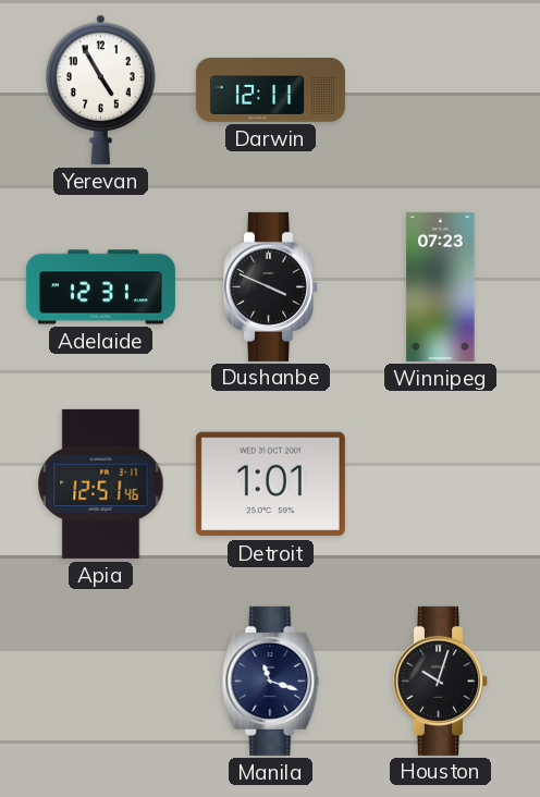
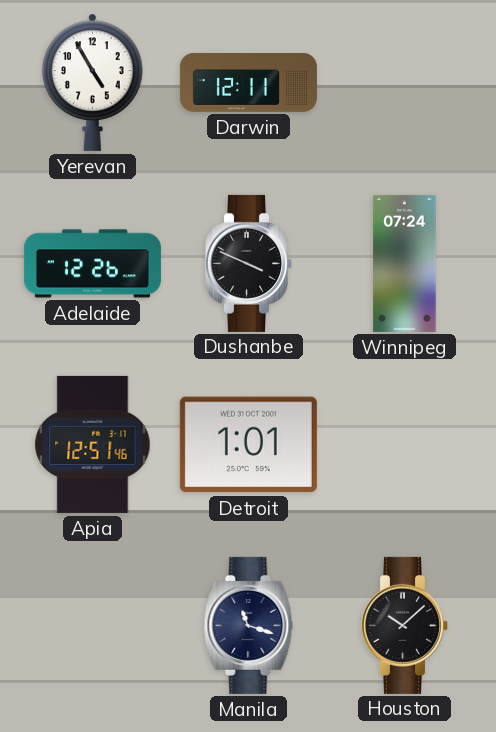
Adelaide: 12:31 -> 12:26
Winnipeg: 07:23 -> 07:24
Houston: 10:03 -> 10:08
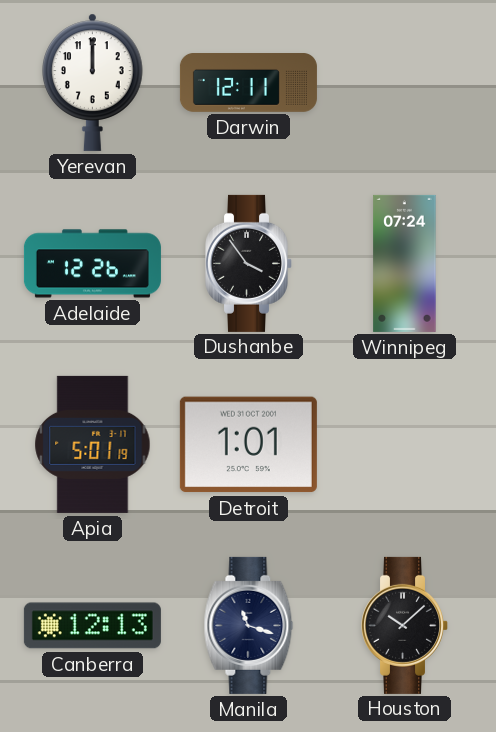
Yerevan: 4:55 -> 12:00
Dushanbe: 3:49 -> 3:54
Apia: 12:51 -> 5:01
Canberra: none -> 12:13
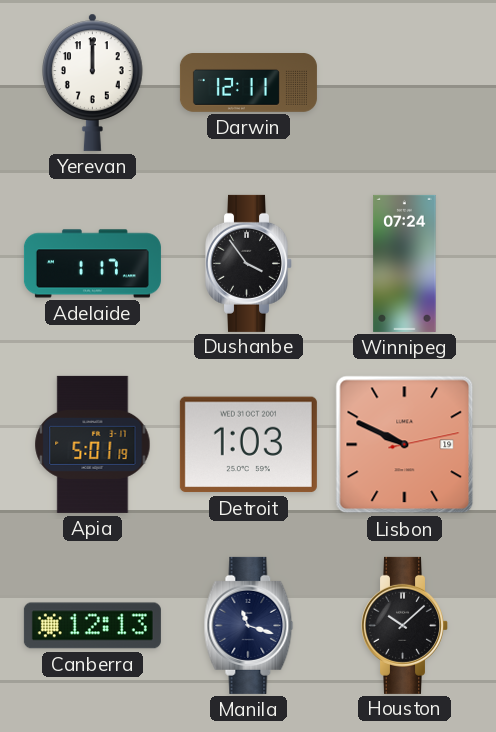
Adelaide: 12:26 -> 1:17
Detroit: 1:01 -> 1:03
Lisbon: none -> 9:49
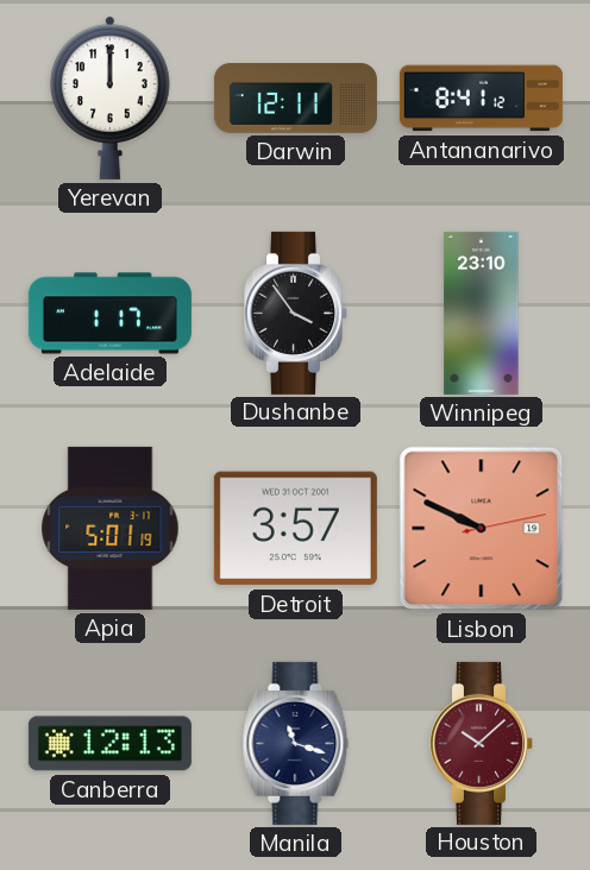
Antananarivo: none -> 8:41
Winnipeg: 07:24 -> 23:10
Detroit: 1:03 -> 3:57
Houston dial: black -> burgundy
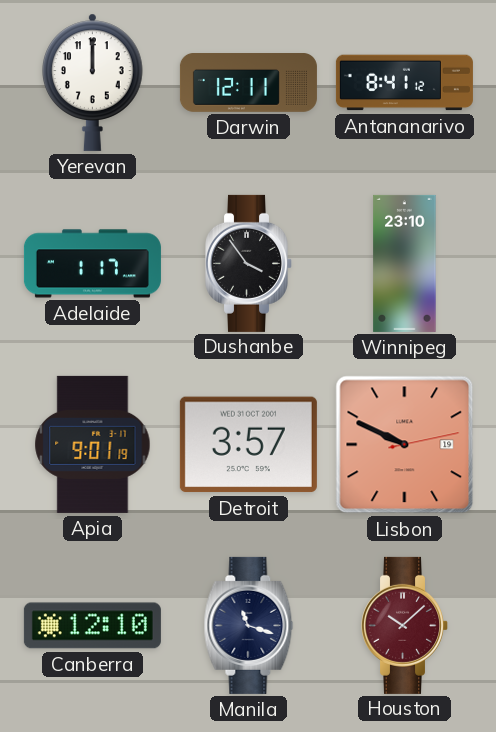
Apia: 5:01 -> 9:01
Canberra: 12:13 -> 12:10
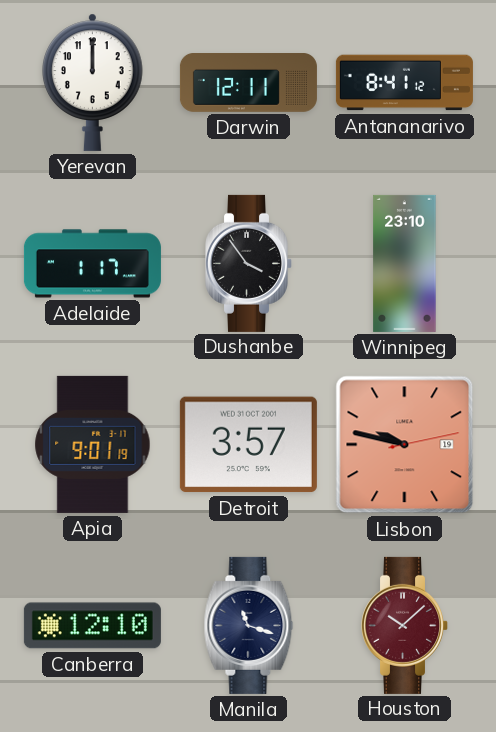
Lisbon: 9:49 -> 9:47
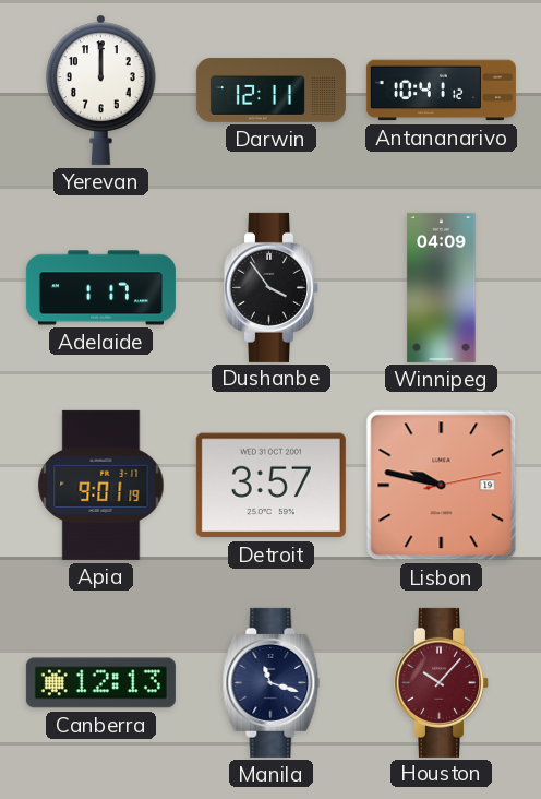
Antananarivo: 8:41 -> 10:41
Winnipeg: 23:10 -> 04:09
Canberra: 12:10 -> 12:13
Houston: 10:08 -> 10:07
